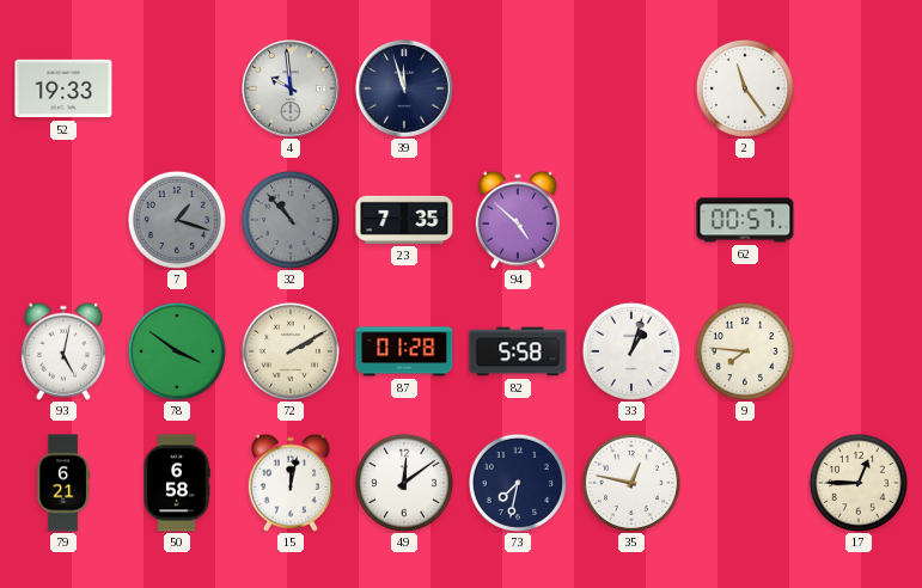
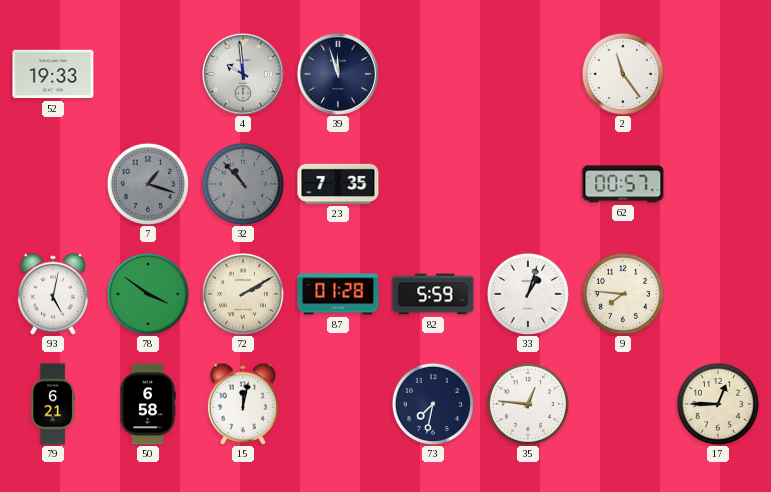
94: 4:52 -> none
82: 5:58 -> 5:59
49: 12:09 -> none
35: 12:47 -> 12:46
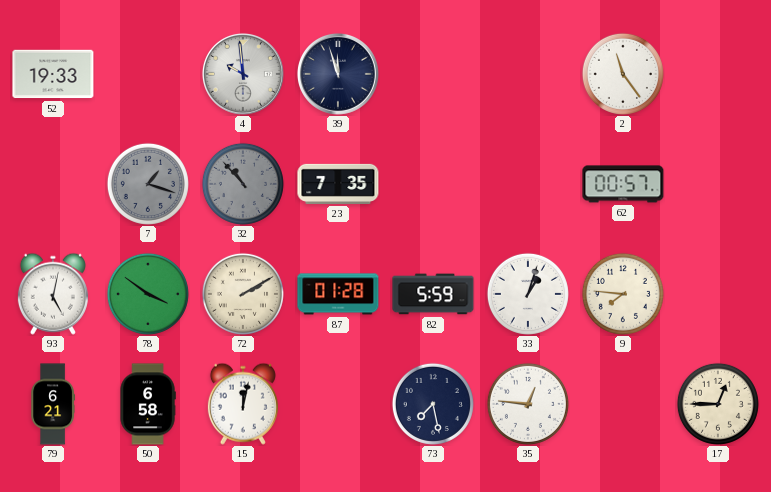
73: 7:32 -> 7:28
